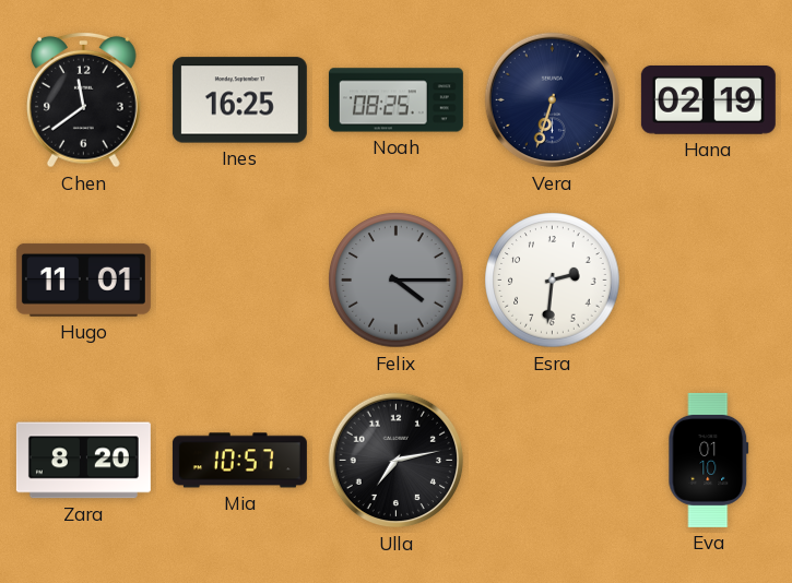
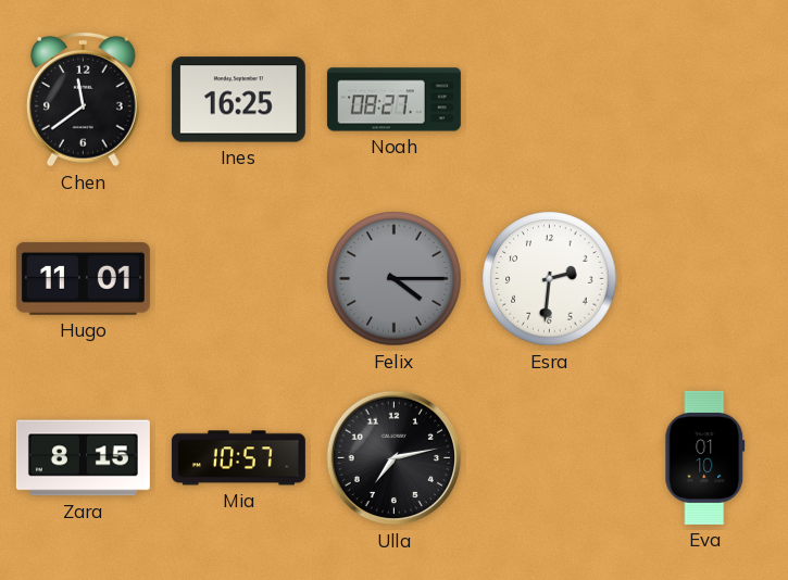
Noah: 08:25 -> 08:27
Vera: 6:33 -> none
Hana: 02:19 -> none
Zara: 8:20 -> 8:15
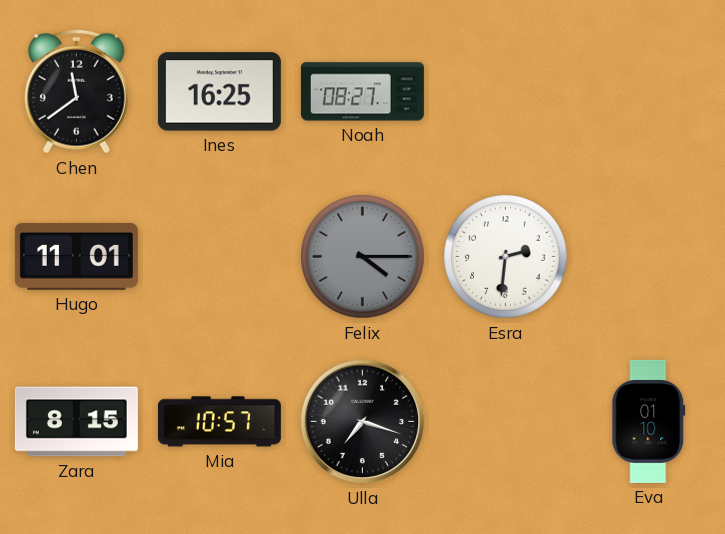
Ulla: 7:13 -> 7:18
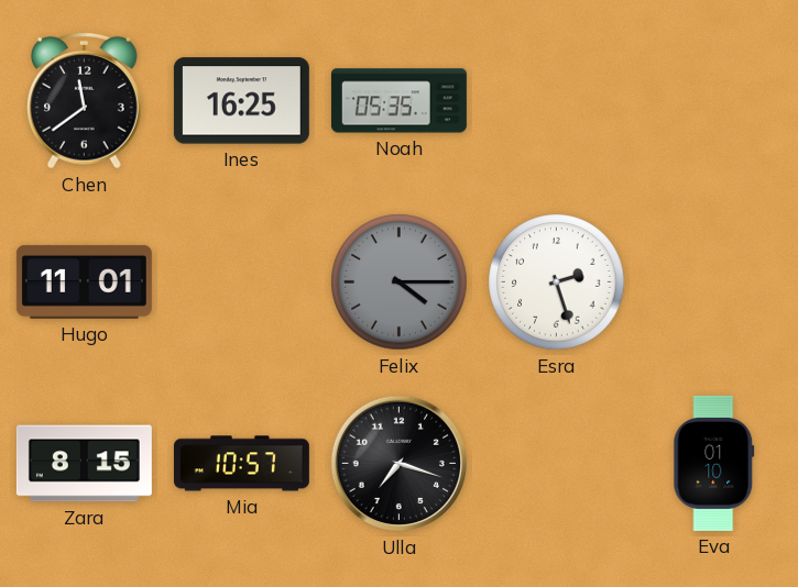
Noah: 08:27 -> 05:35
Esra: 2:31 -> 2:27
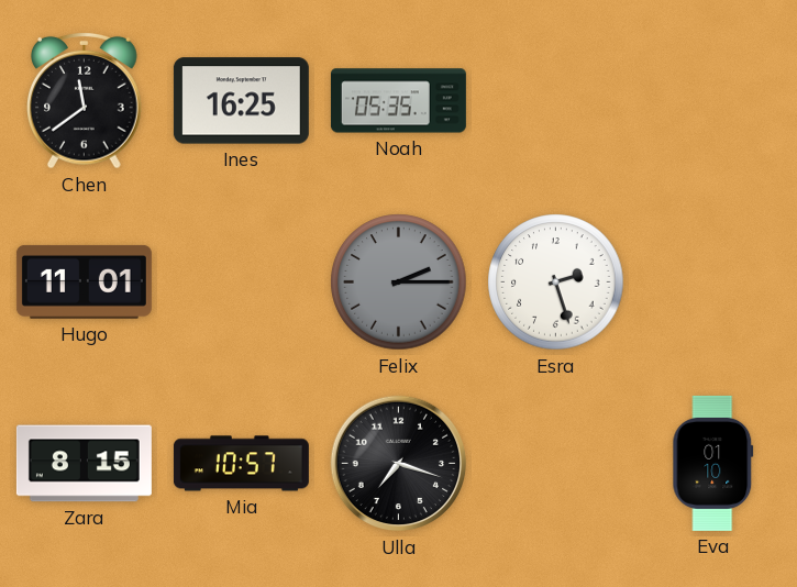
Felix: 4:15 -> 2:15
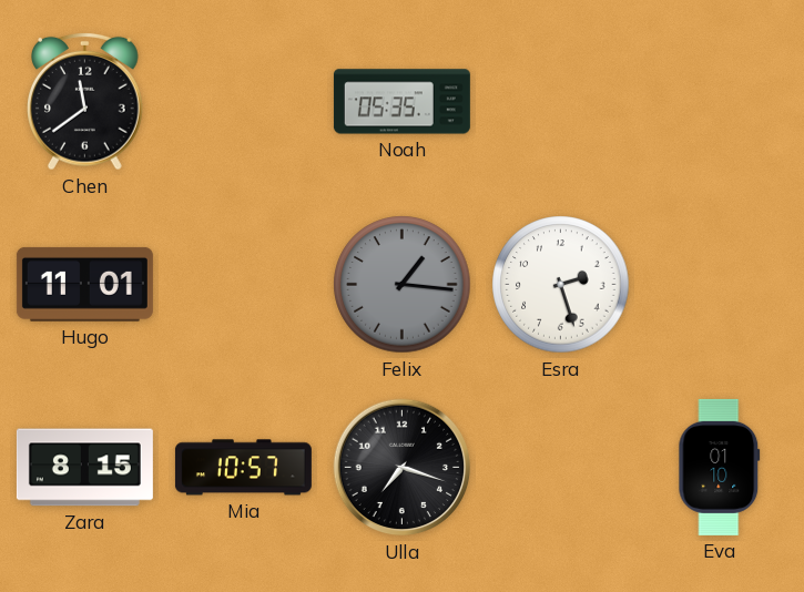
Ines: 16:25 -> none
Felix: 2:15 -> 1:16
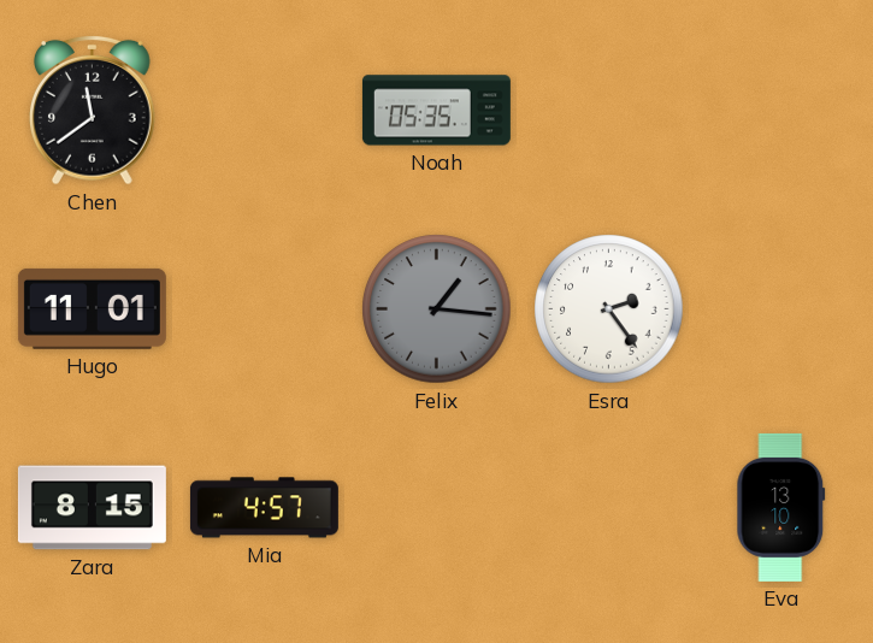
Esra: 2:27 -> 2:24
Mia: 10:57 -> 4:57
Ulla: 7:18 -> none
Eva: 01:10 -> 13:10
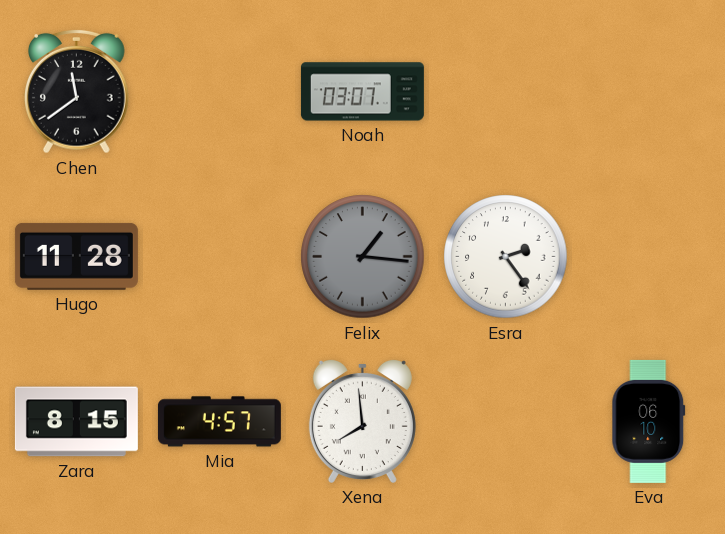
Noah: 05:35 -> 03:07
Hugo: 11:01 -> 11:28
Xena: none -> 7:59
Eva: 13:10 -> 06:10
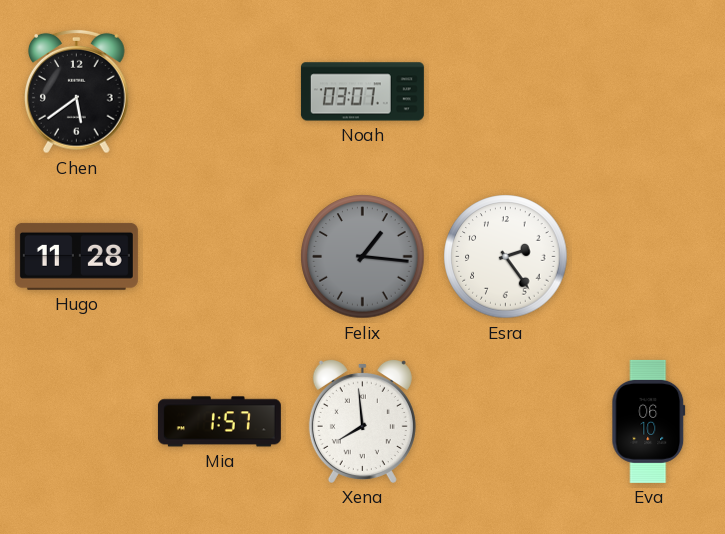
Chen: 11:39 -> 5:39
Zara: 8:15 -> none
Mia: 4:57 -> 1:57
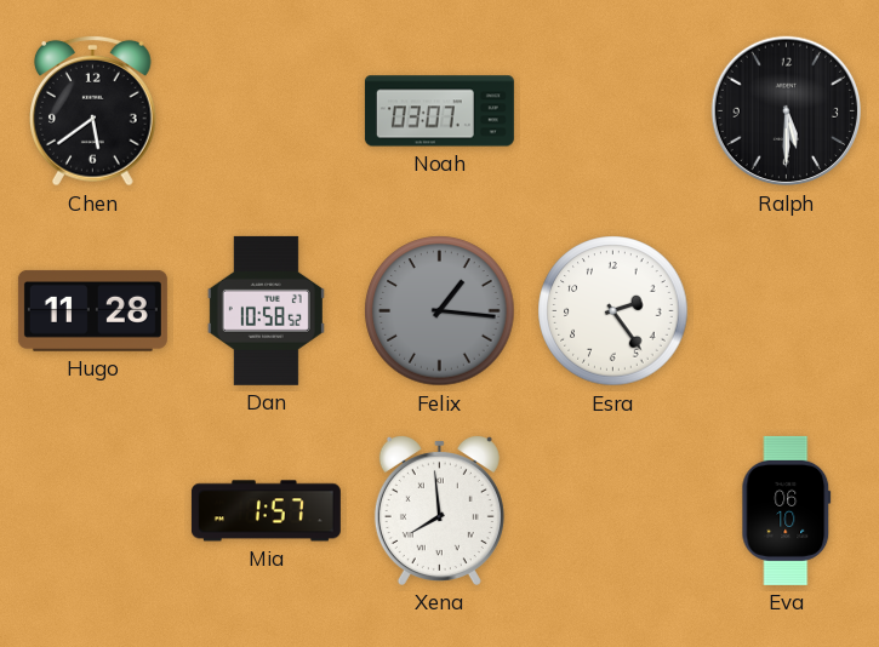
Ralph: none -> 5:30
Dan: none -> 10:58
